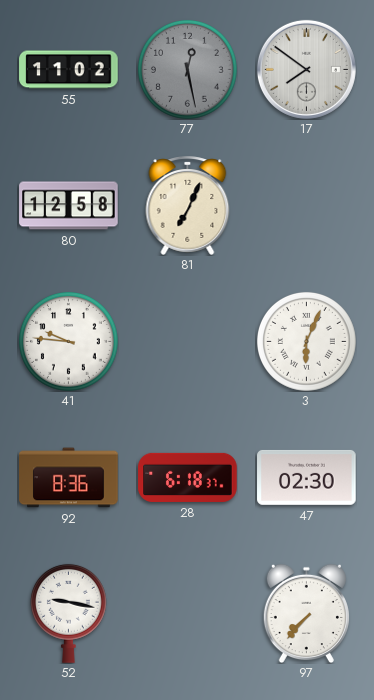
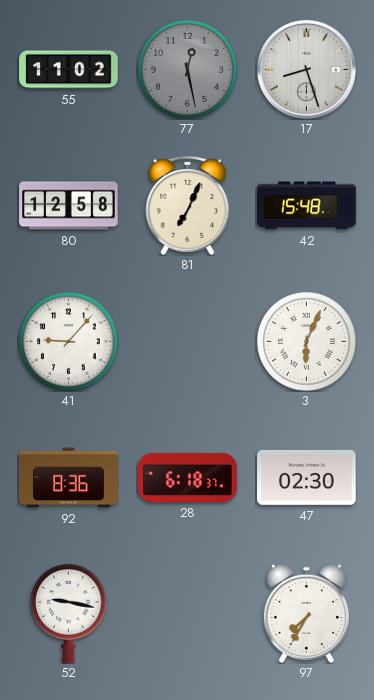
17: 7:51 -> 8:27
42: none -> 15:48
41: 9:46 -> 9:07
97: 7:37 -> 7:35
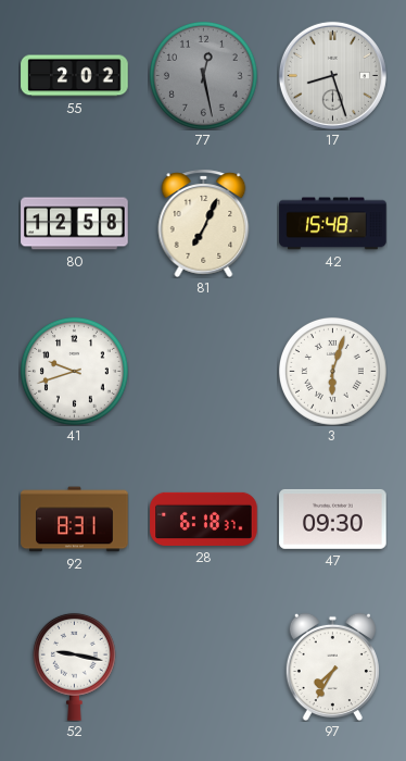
55: 11:02 -> 2:02
41: 9:07 -> 9:42
3: 6:04 -> 6:03
92: 8:36 -> 8:31
47: 02:30 -> 09:30
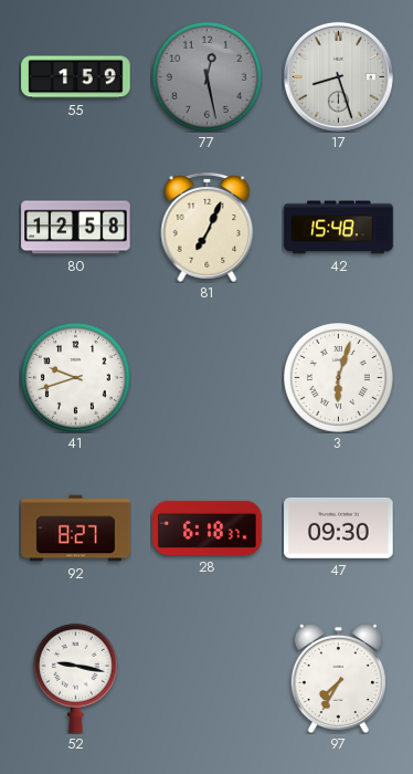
55: 2:02 -> 1:59
92: 8:31 -> 8:27
